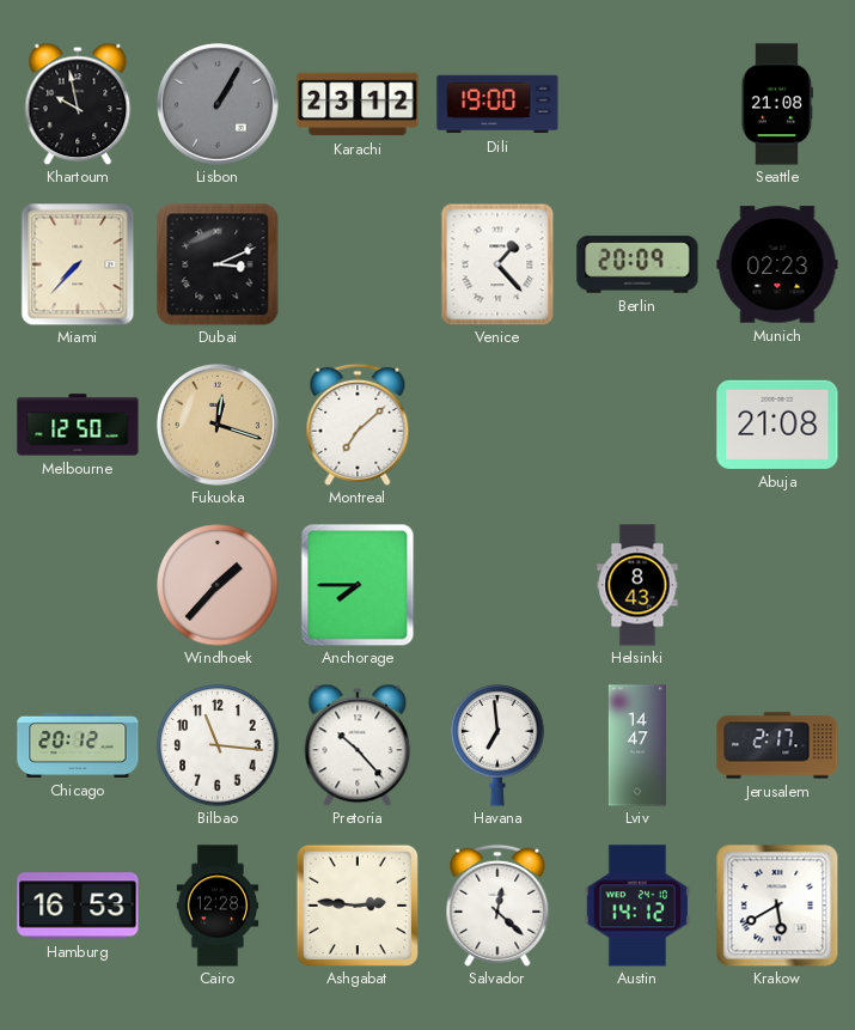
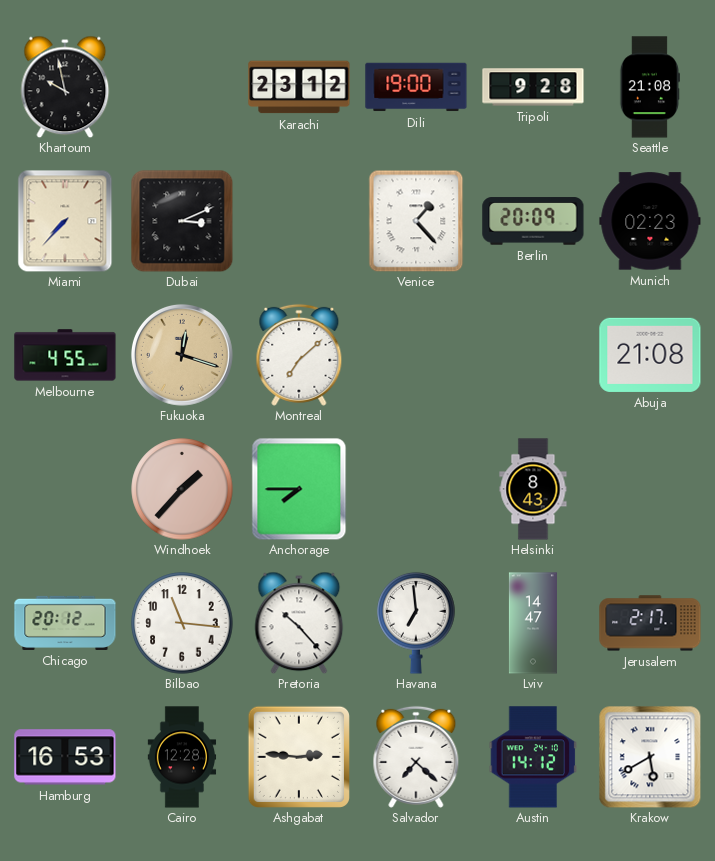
Lisbon: 1:05 -> none
Tripoli: none -> 9:28
Melbourne: 12:50 -> 4:55
Salvador: 12:22 -> 7:22
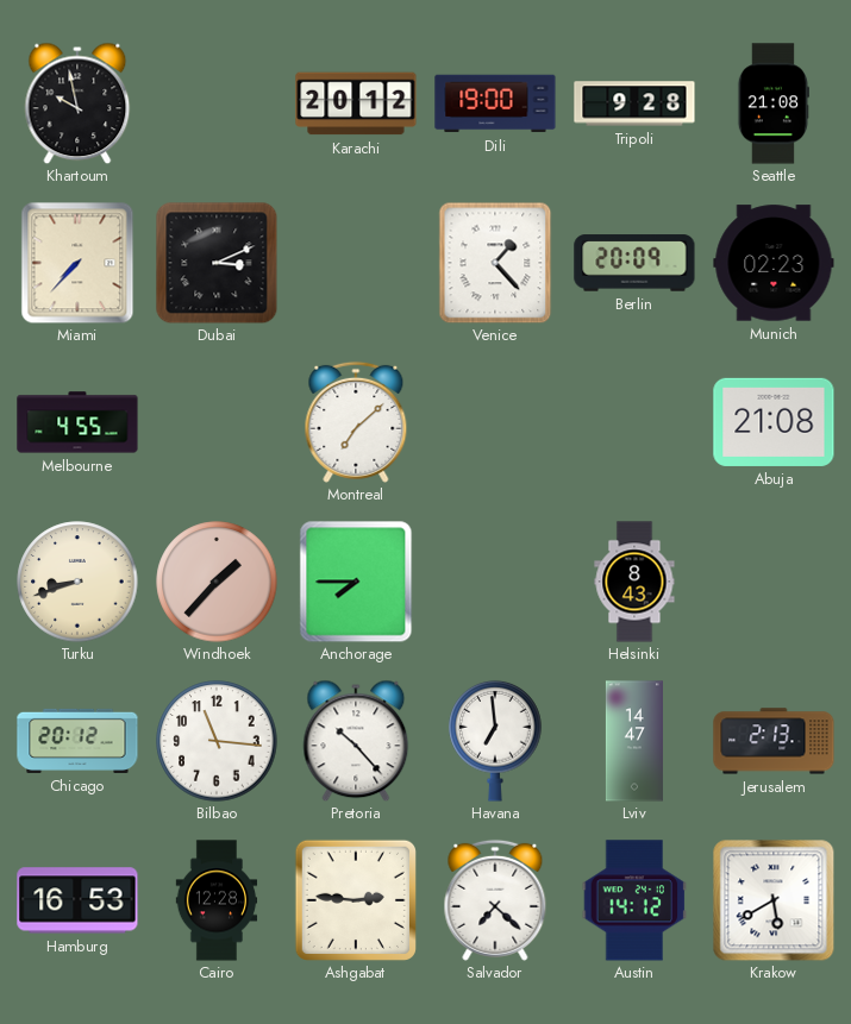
Karachi: 23:12 -> 20:12
Fukuoka: 12:18 -> none
Turku: none -> 8:42
Jerusalem: 2:17 -> 2:13
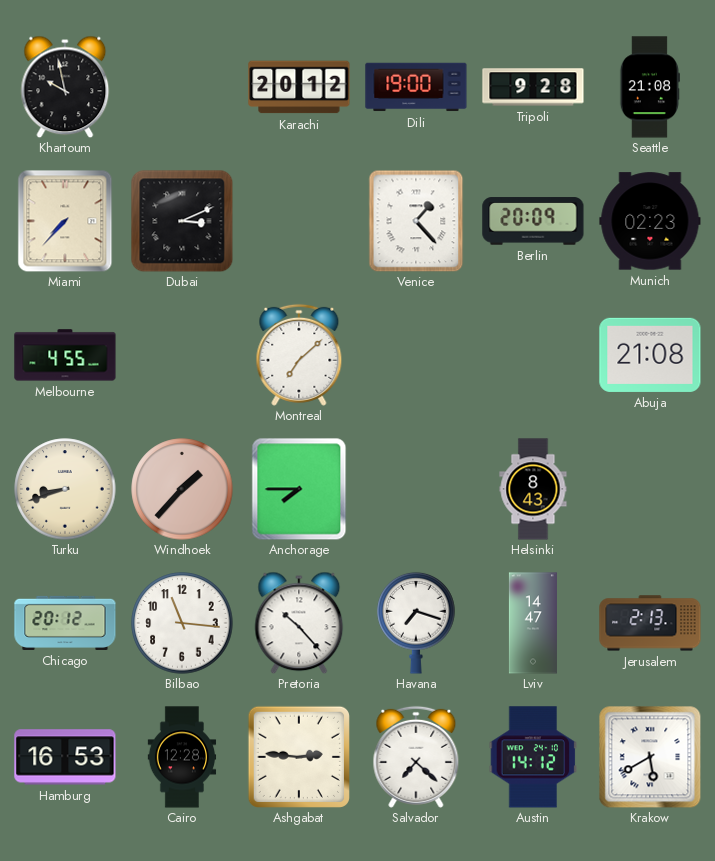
Havana: 6:59 -> 7:18
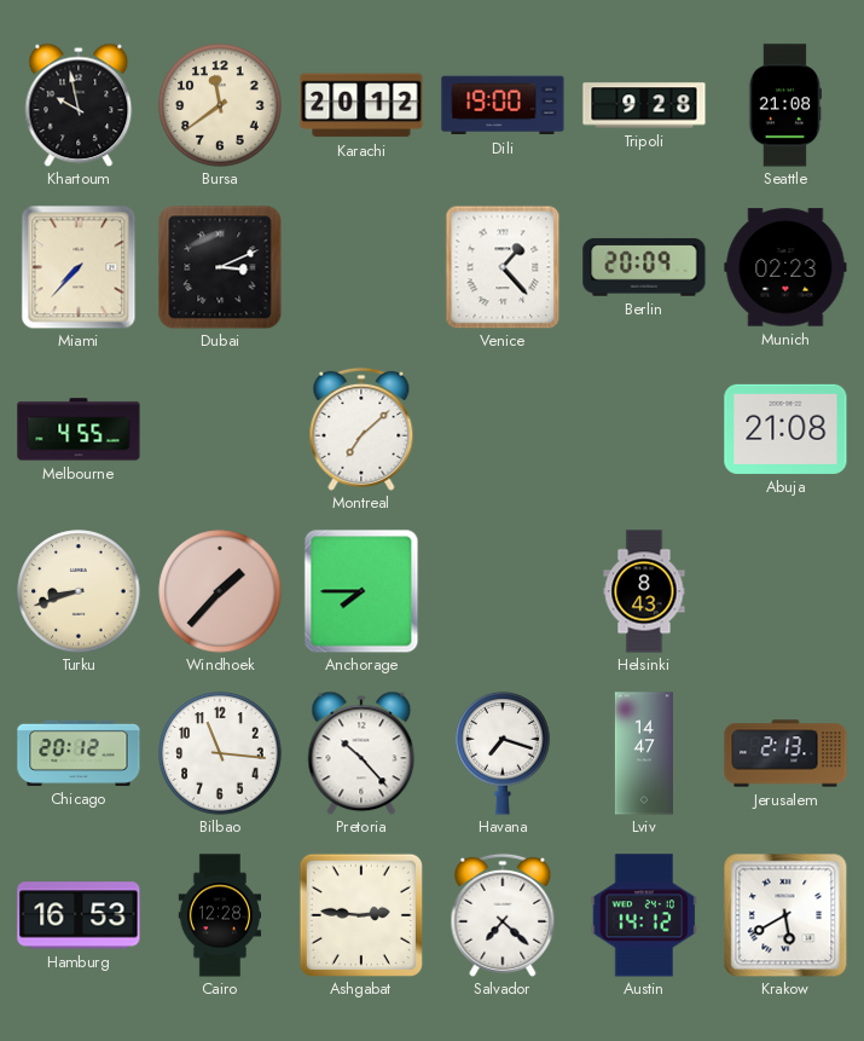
Bursa: none -> 11:39
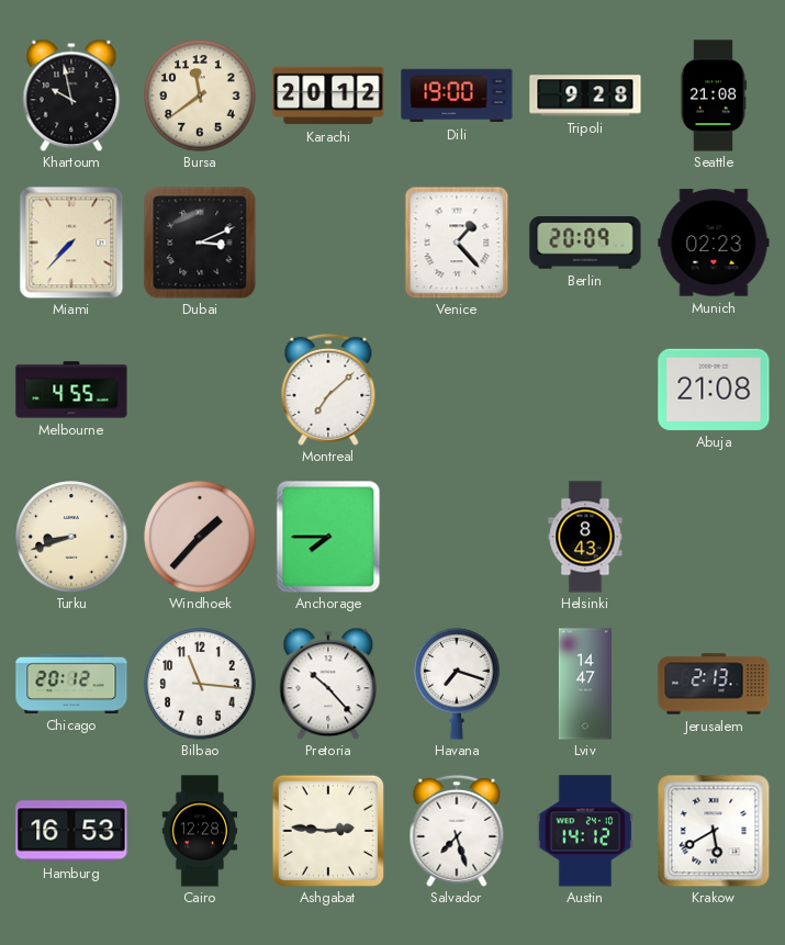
Salvador: 7:22 -> 7:27
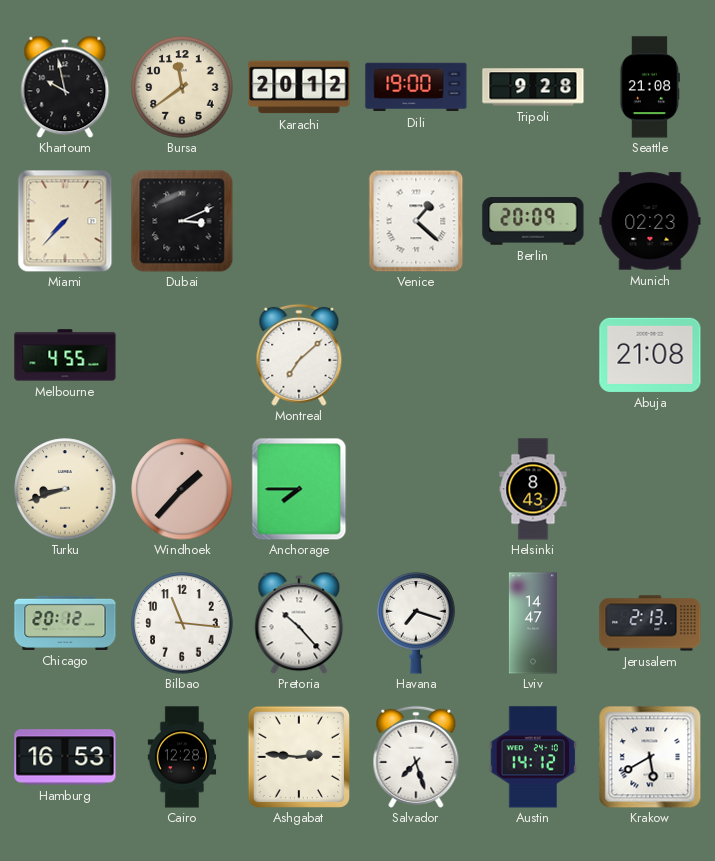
Venice: 1:23 -> 1:22
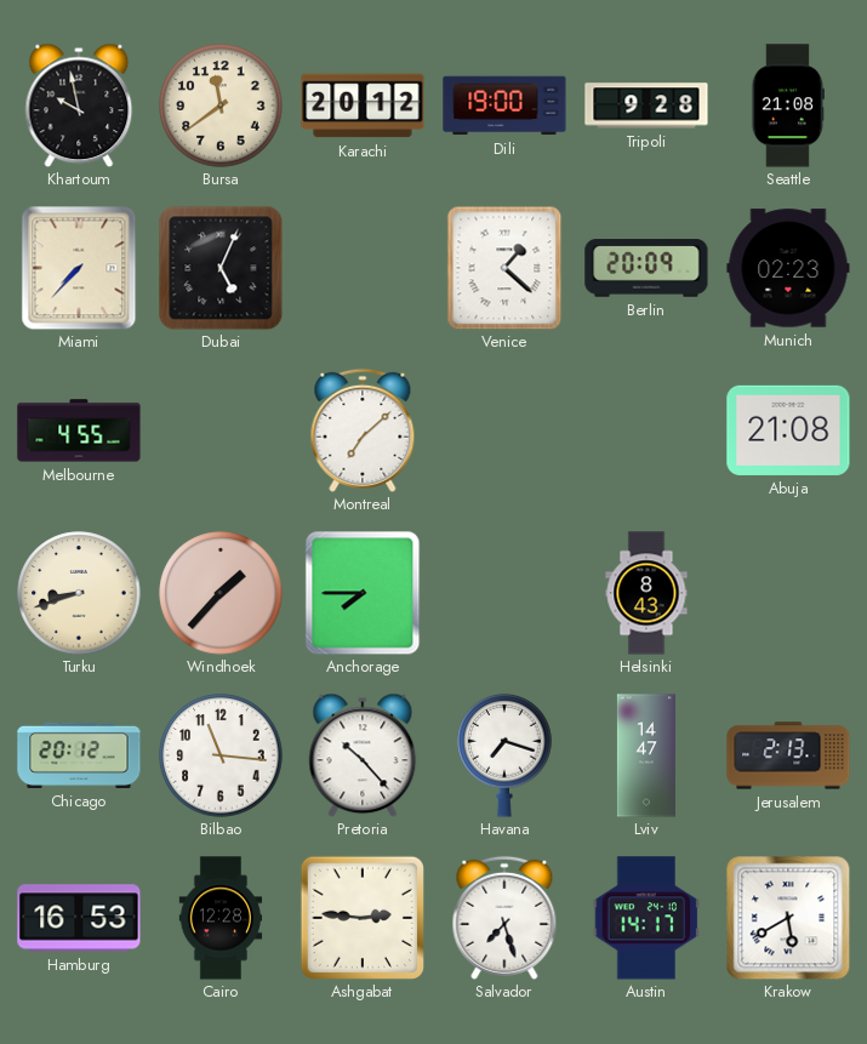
Dubai: 3:11 -> 5:04
Austin: 14:12 -> 14:17
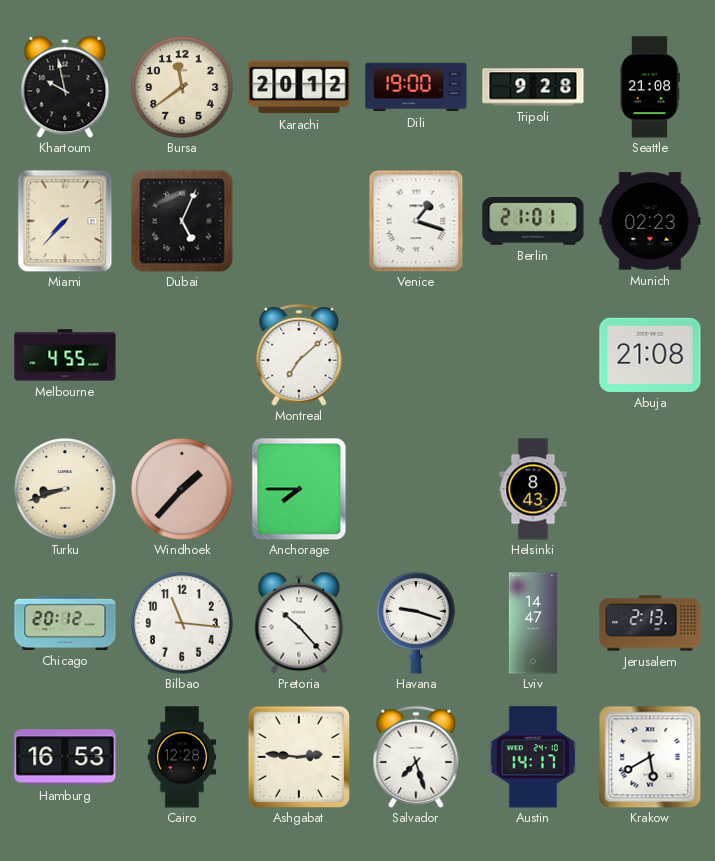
Venice: 1:22 -> 1:18
Berlin: 20:09 -> 21:01
Havana: 7:18 -> 9:18
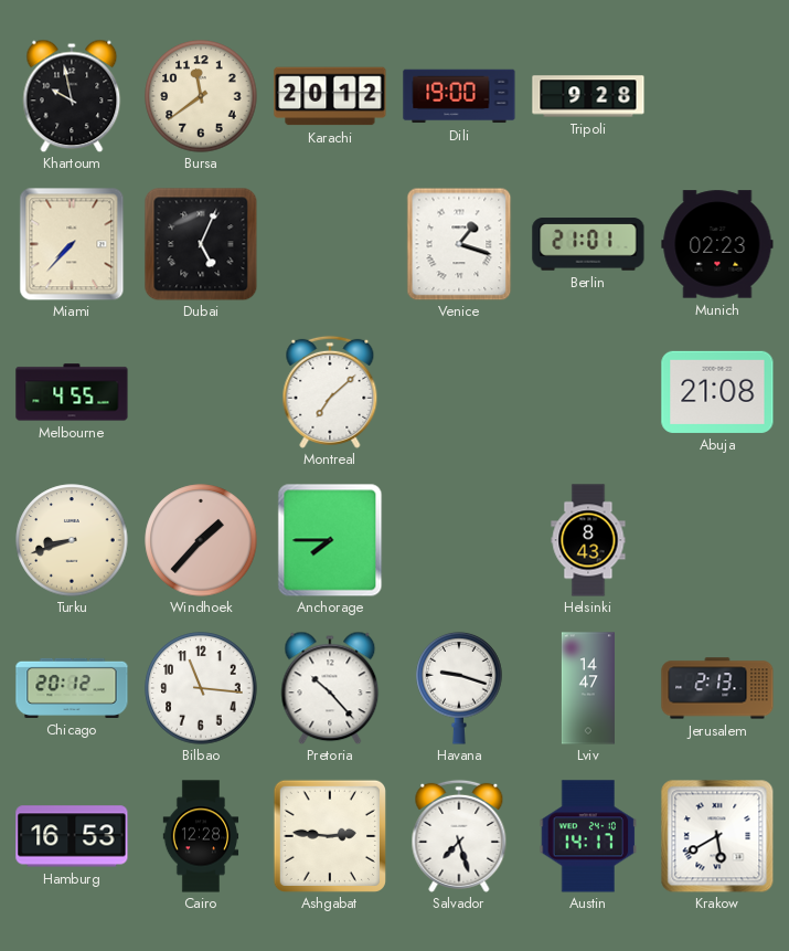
Seattle: 21:08 -> none
